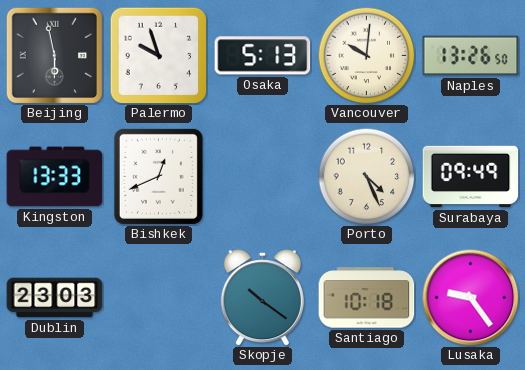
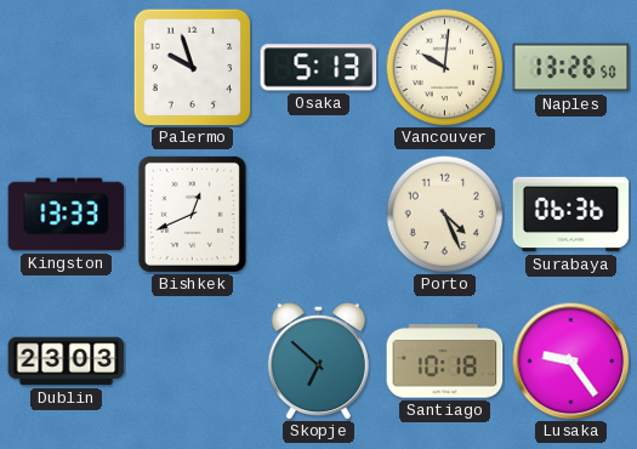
Beijing: 5:58 -> none
Surabaya: 09:49 -> 06:36
Skopje: 10:21 -> 6:52
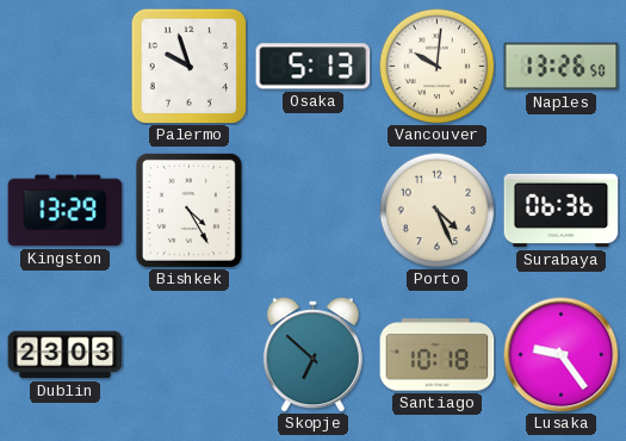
Kingston: 13:33 -> 13:29
Bishkek: 12:41 -> 4:25
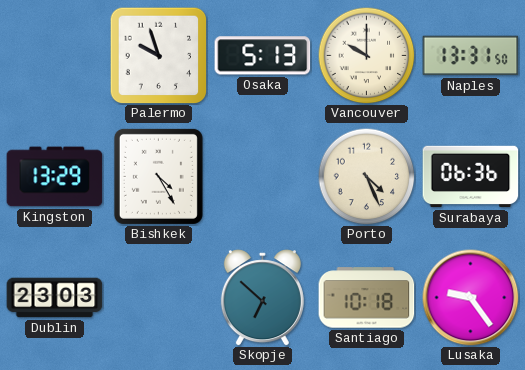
Vancouver: 10:01 -> 10:00
Naples: 13:26 -> 13:31
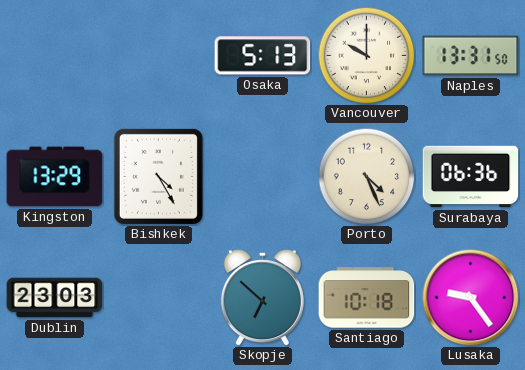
Palermo: 9:57 -> none
